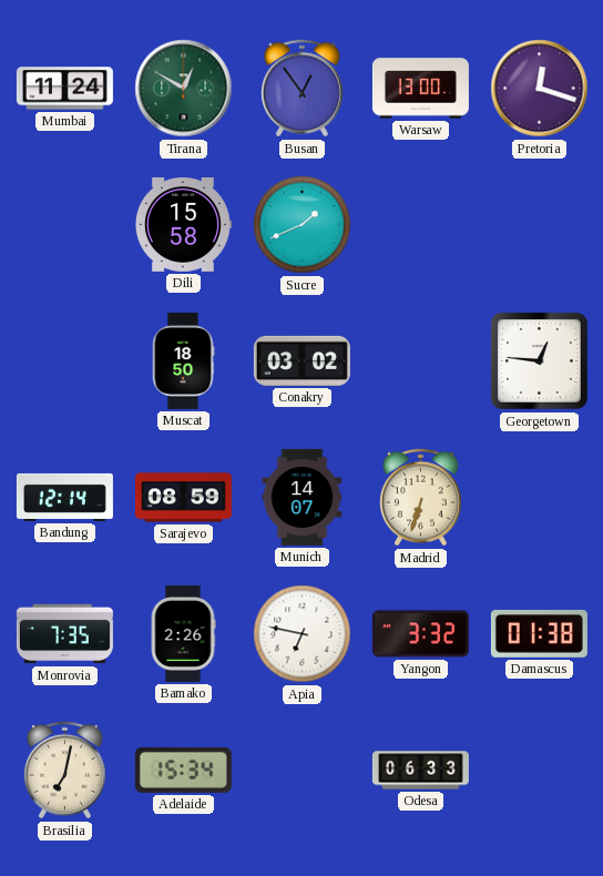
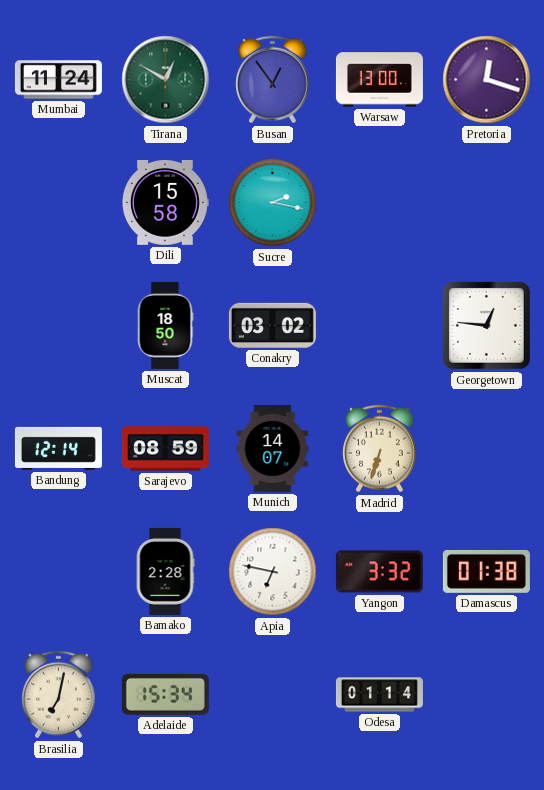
Sucre: 1:41 -> 2:17
Monrovia: 7:35 -> none
Bamako: 2:26 -> 2:28
Odesa: 06:33 -> 01:14
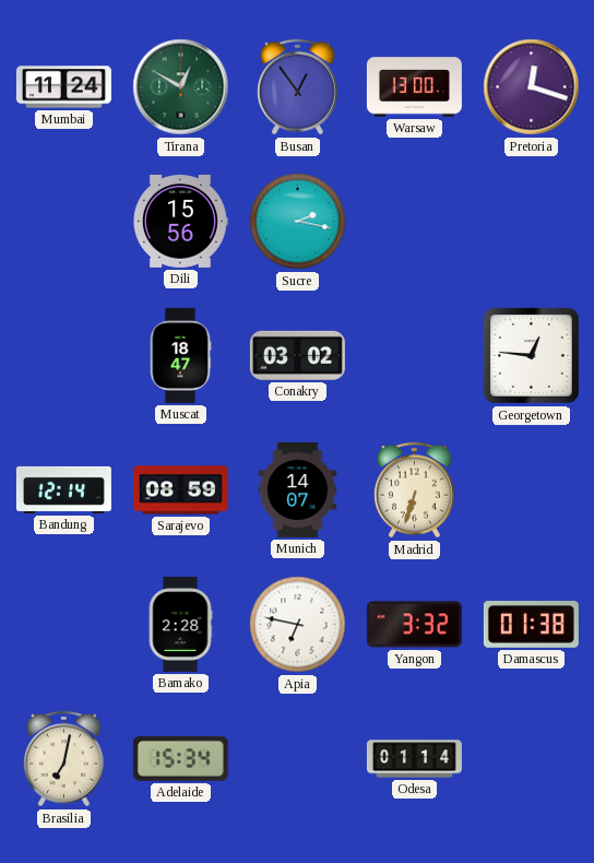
Dili: 15:58 -> 15:56
Muscat: 18:50 -> 18:47
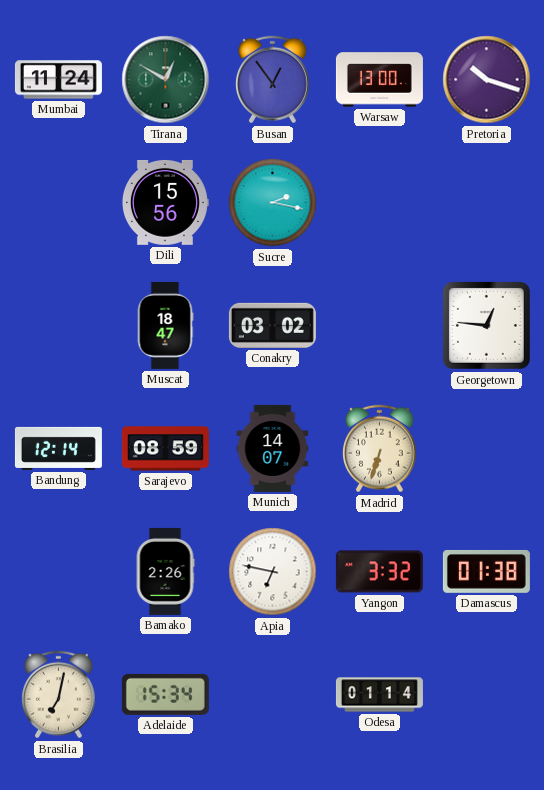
Pretoria: 12:18 -> 10:18
Bamako: 2:28 -> 2:26
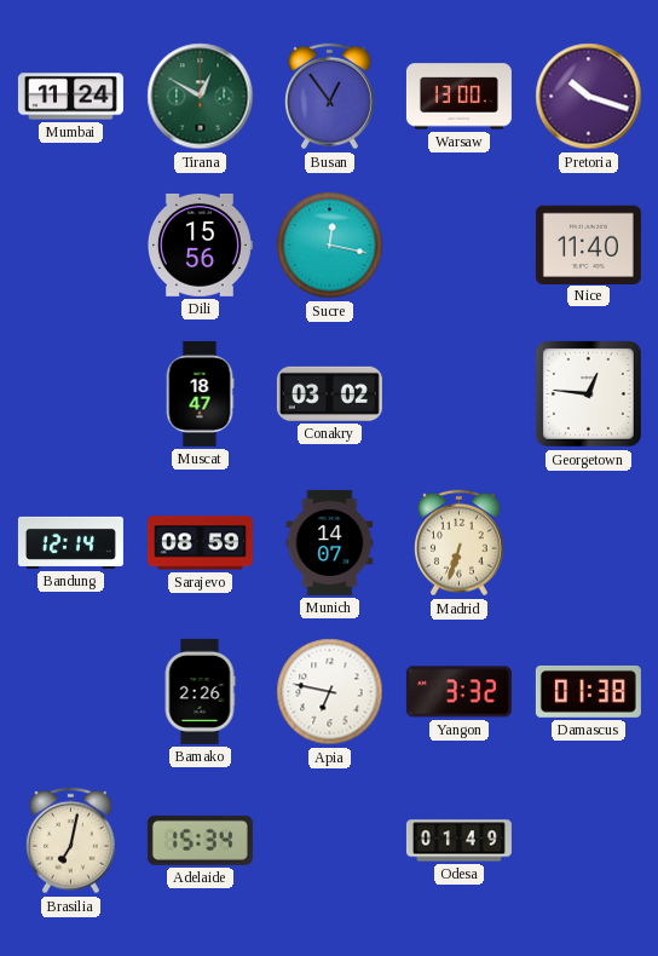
Sucre: 2:17 -> 12:17
Nice: none -> 11:40
Odesa: 01:14 -> 01:49
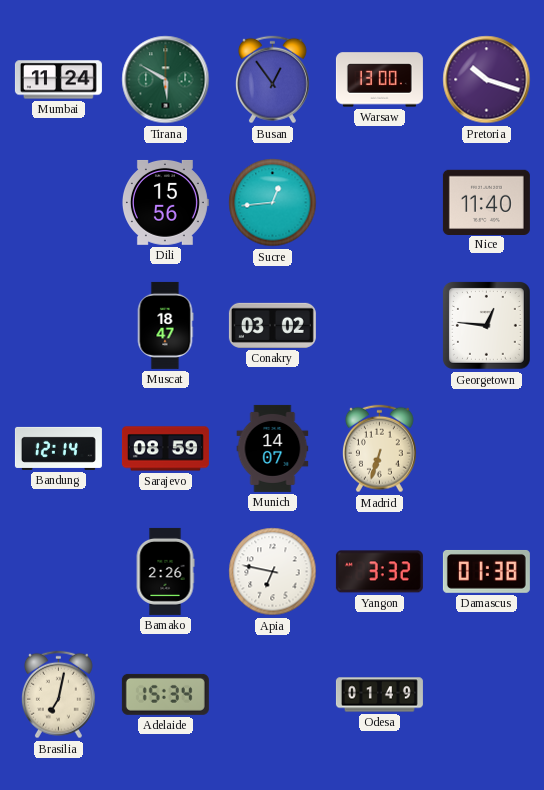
Tirana: 12:50 -> 5:50
Sucre: 12:17 -> 12:44
